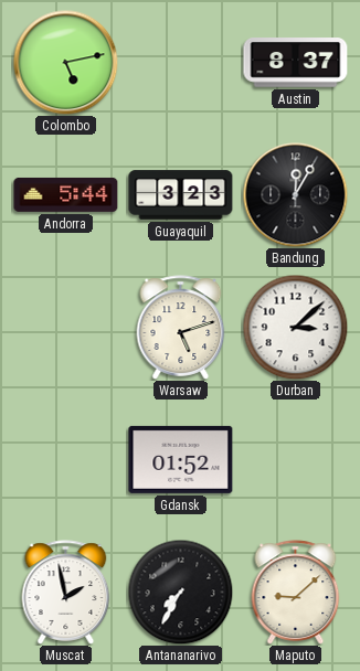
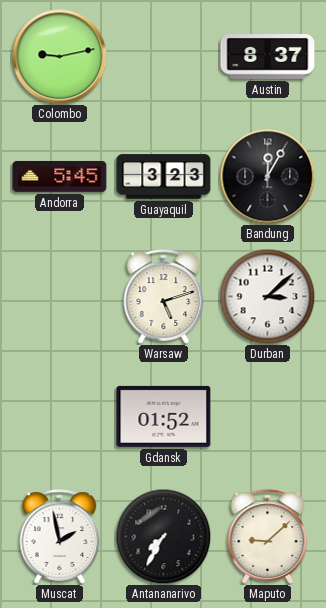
Colombo: 5:13 -> 9:13
Andorra: 5:44 -> 5:45
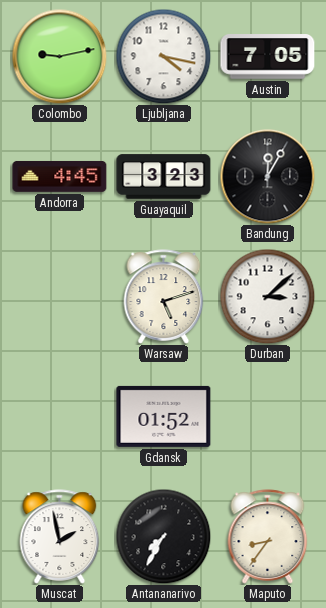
Ljubljana: none -> 4:17
Austin: 8:37 -> 7:05
Andorra: 5:45 -> 4:45
Maputo: 9:08 -> 8:36
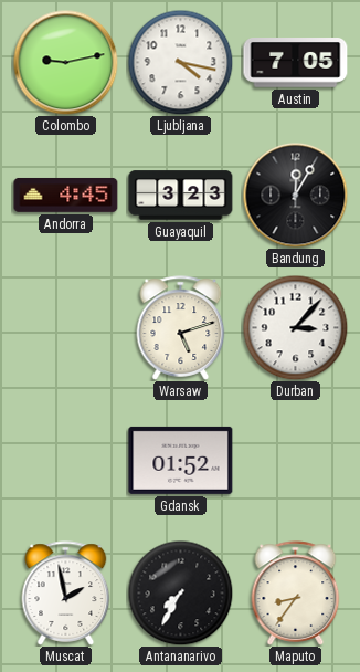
Durban: 3:08 -> 3:07
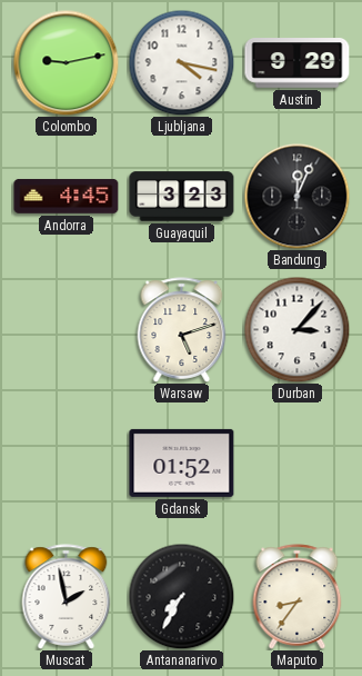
Austin: 7:05 -> 9:29
Bandung: 12:05 -> 12:04
